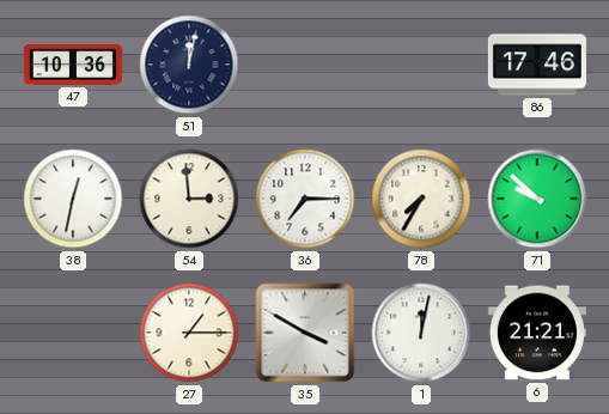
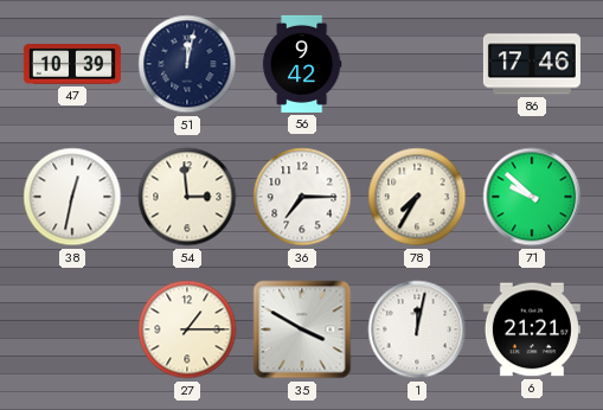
47: 10:36 -> 10:39
56: none -> 9:42
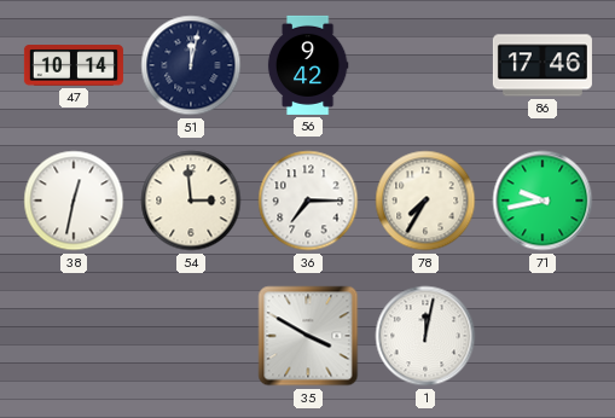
47: 10:39 -> 10:14
71: 9:52 -> 9:43
27: 1:15 -> none
6: 21:21 -> none
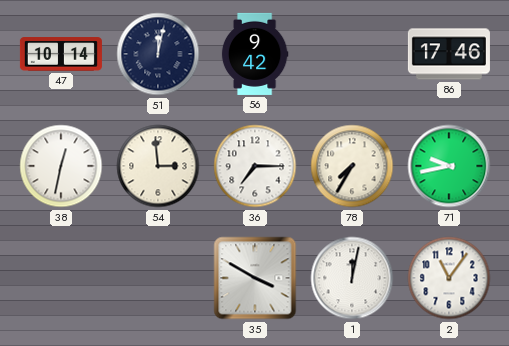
2: none -> 11:06
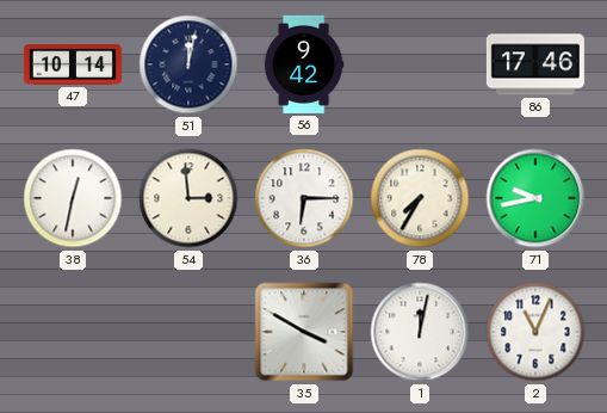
36: 7:15 -> 6:15
2: 11:06 -> 11:04
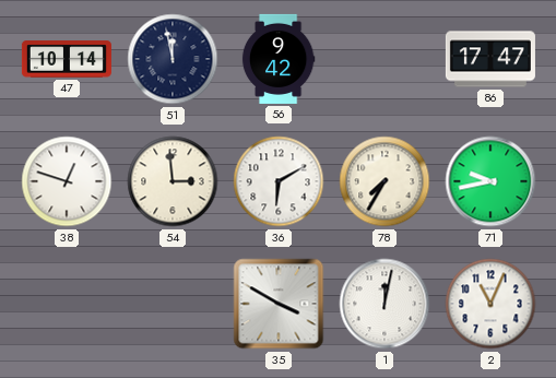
51: 12:02 -> 11:58
86: 17:46 -> 17:47
38: 12:32 -> 12:48
36: 6:15 -> 6:10
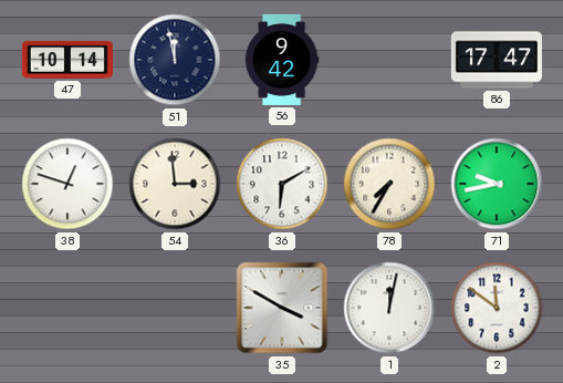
2: 11:04 -> 11:51
